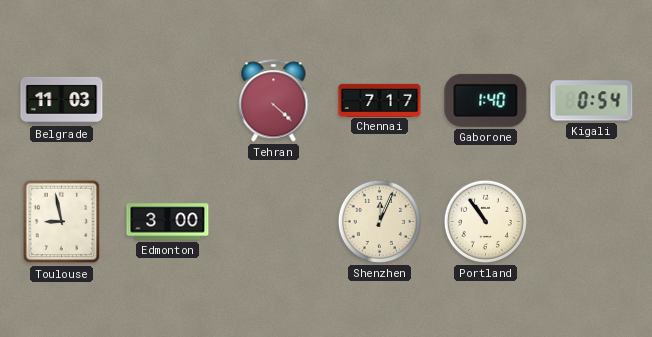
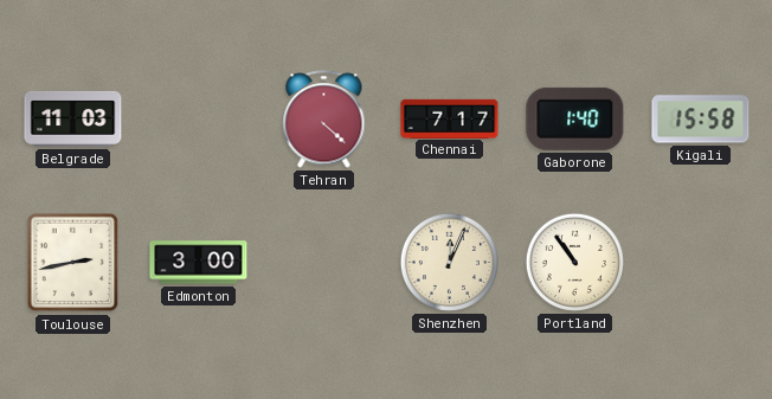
Kigali: 0:54 -> 15:58
Toulouse: 8:58 -> 2:43
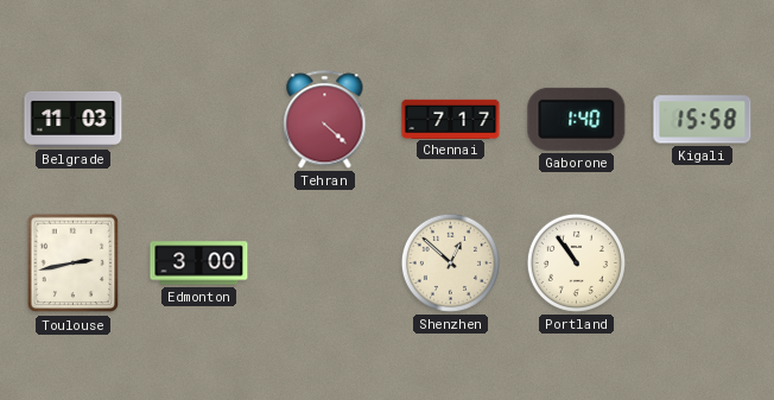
Shenzhen: 12:04 -> 12:52
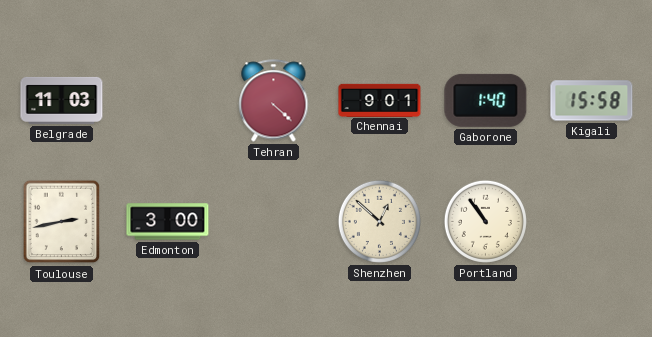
Chennai: 7:17 -> 9:01
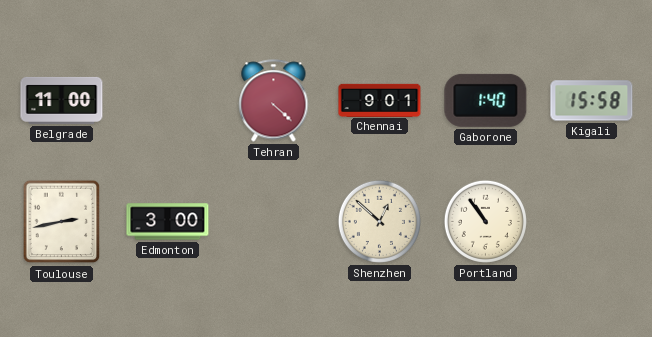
Belgrade: 11:03 -> 11:00
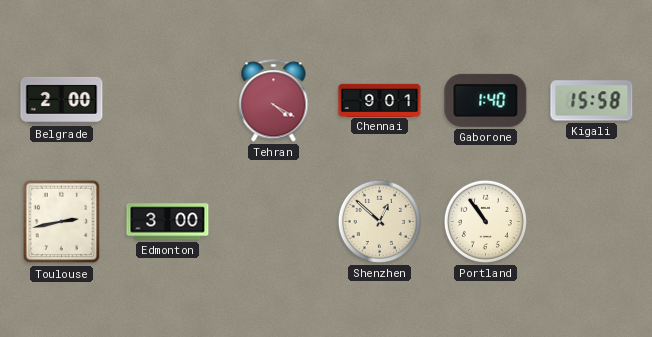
Belgrade: 11:00 -> 2:00
Tehran: 4:22 -> 4:20
